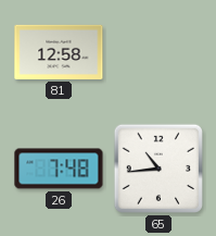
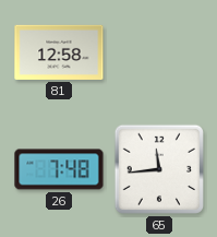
65: 10:44 -> 11:44
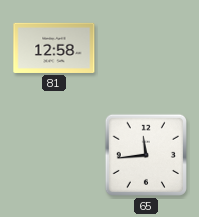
26: 7:48 -> none
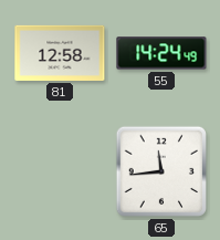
55: none -> 14:24
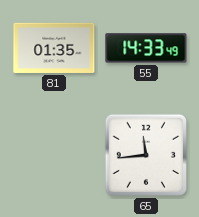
81: 12:58 -> 01:35
55: 14:24 -> 14:33
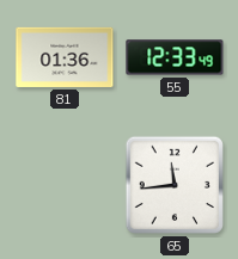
81: 01:35 -> 01:36
55: 14:33 -> 12:33
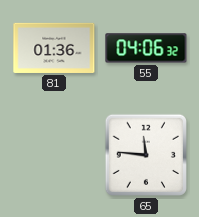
55: 12:33 -> 04:06
65: 11:44 -> 11:46
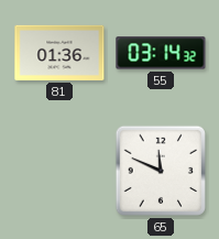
55: 04:06 -> 03:14
65: 11:46 -> 11:49
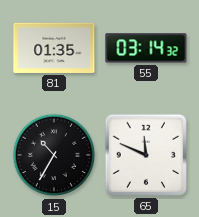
81: 01:36 -> 01:35
15: none -> 10:35
